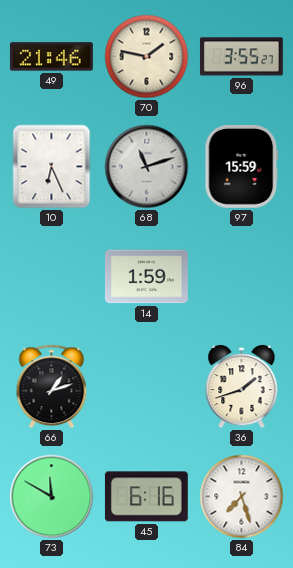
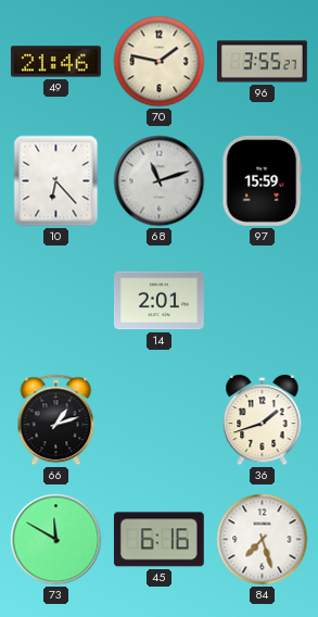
10: 6:26 -> 6:23
14: 1:59 -> 2:01
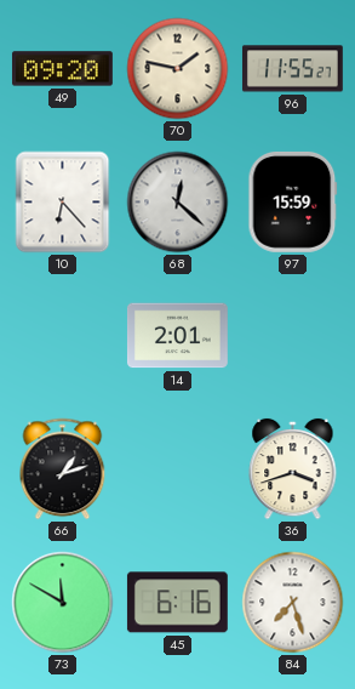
49: 21:46 -> 09:20
96: 3:55 -> 11:55
68: 11:12 -> 12:22
36: 1:42 -> 3:42
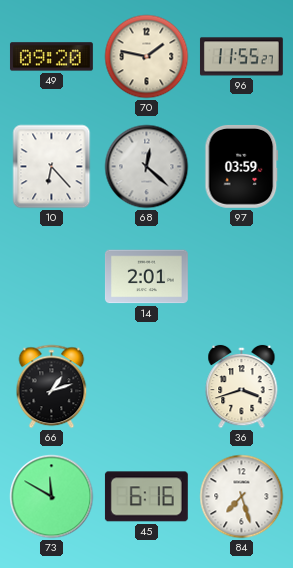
97: 15:59 -> 03:59
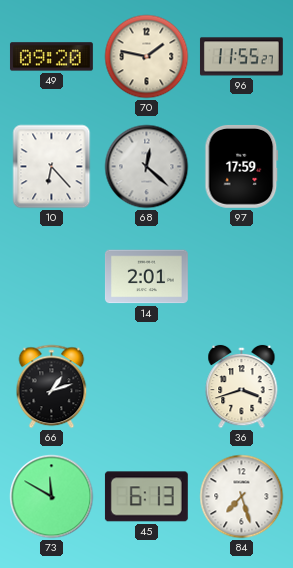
97: 03:59 -> 17:59
45: 6:16 -> 6:13
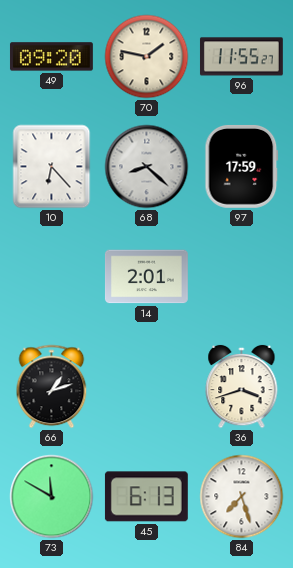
68: 12:22 -> 8:22
